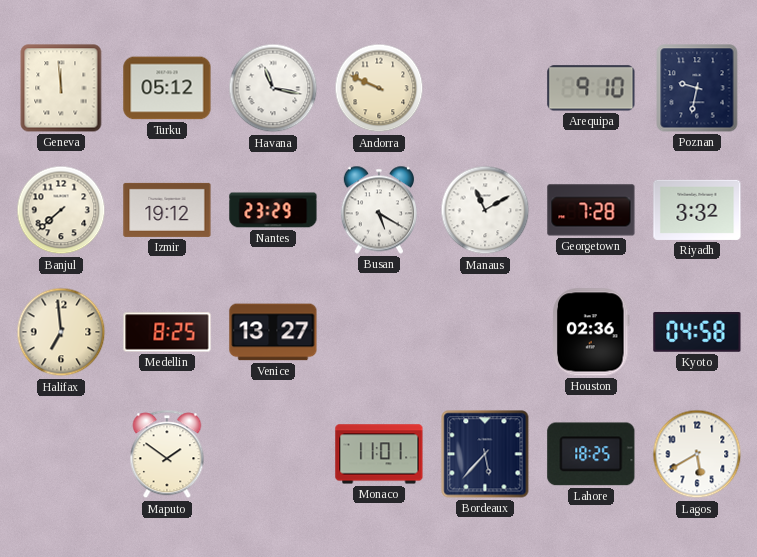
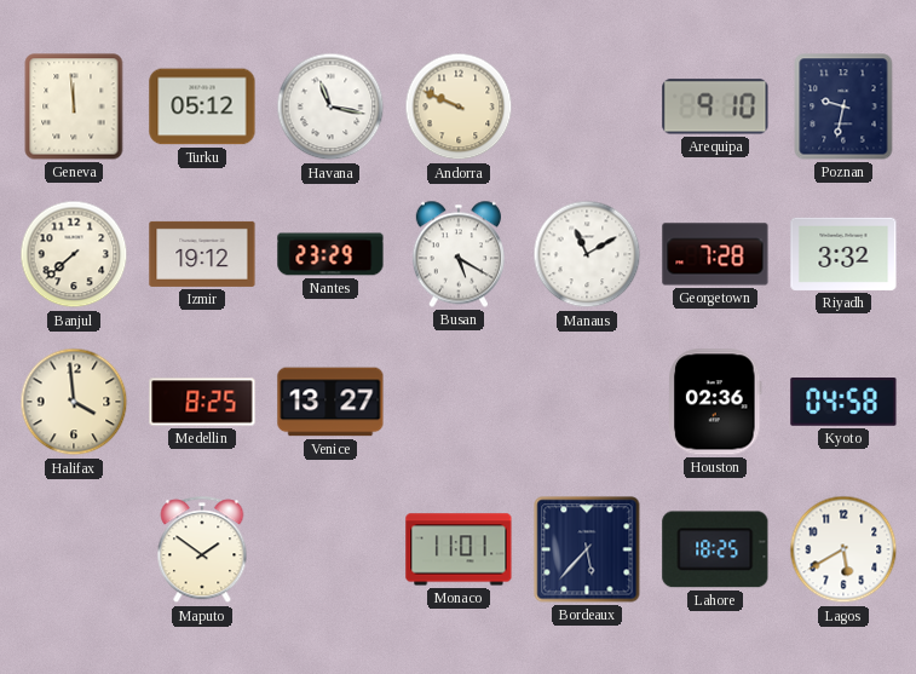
Halifax: 6:59 -> 3:59
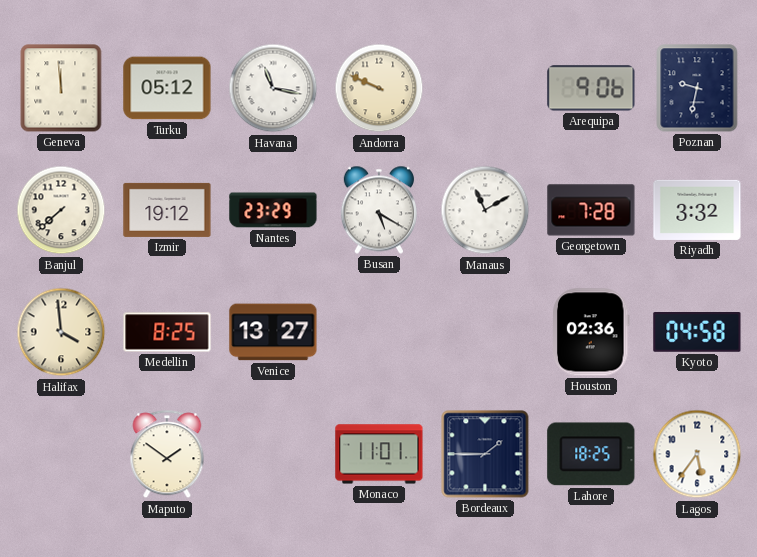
Arequipa: 9:10 -> 9:06
Bordeaux: 5:37 -> 1:45
Lagos: 5:40 -> 5:36
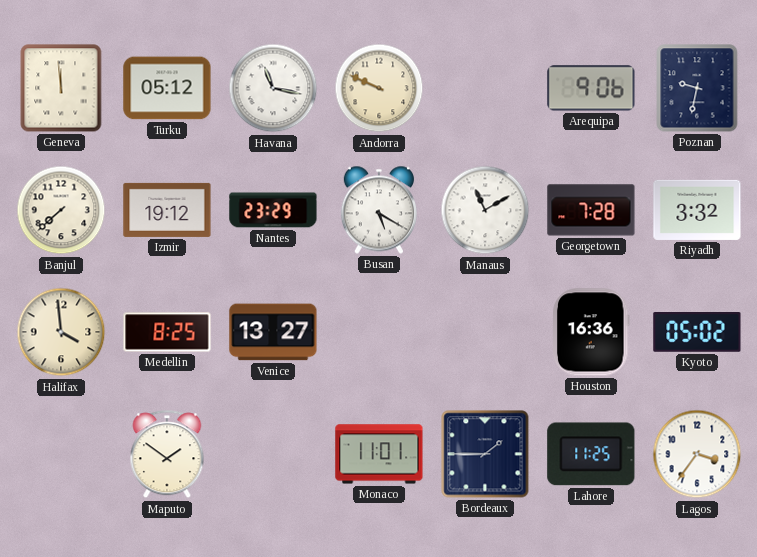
Houston: 02:36 -> 16:36
Kyoto: 04:58 -> 05:02
Lahore: 18:25 -> 11:25
Lagos: 5:36 -> 3:36
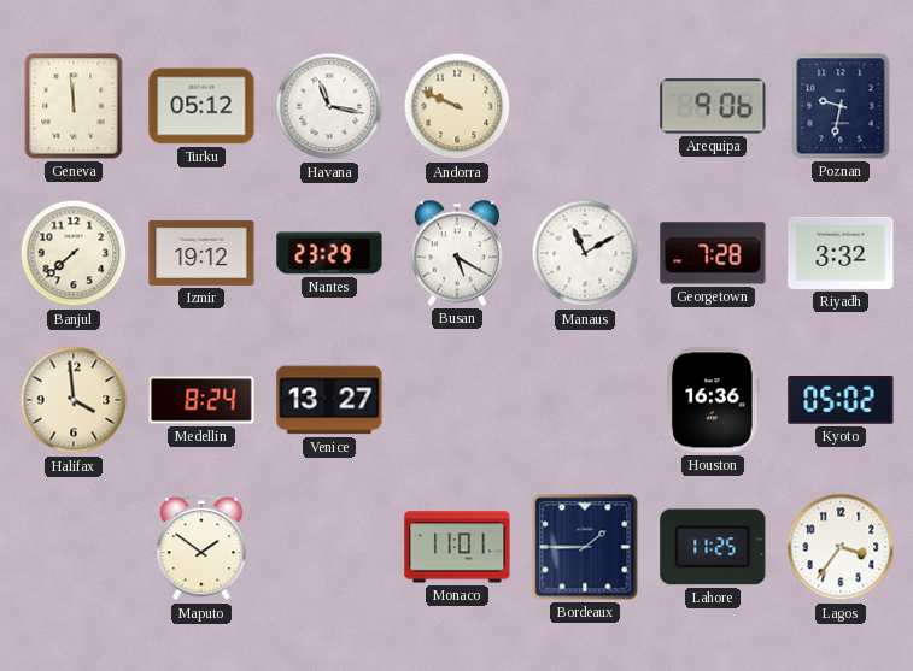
Medellin: 8:25 -> 8:24
